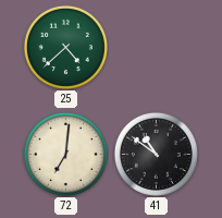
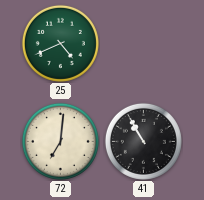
25: 4:38 -> 4:41
41: 10:51 -> 10:55
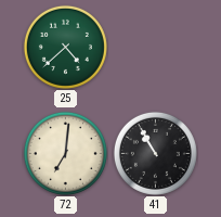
25: 4:41 -> 4:38
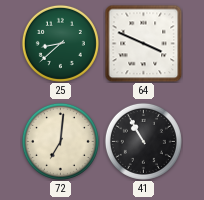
25: 4:38 -> 8:38
64: none -> 3:49
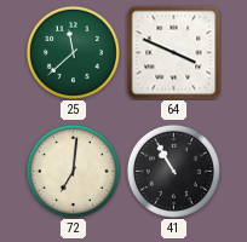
25: 8:38 -> 11:38
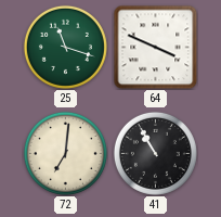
25: 11:38 -> 11:18
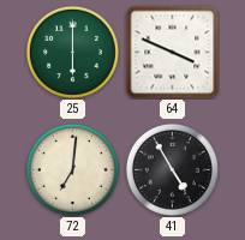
25: 11:18 -> 6:00
41: 10:55 -> 4:55
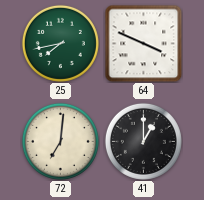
25: 6:00 -> 7:43
41: 4:55 -> 1:00
